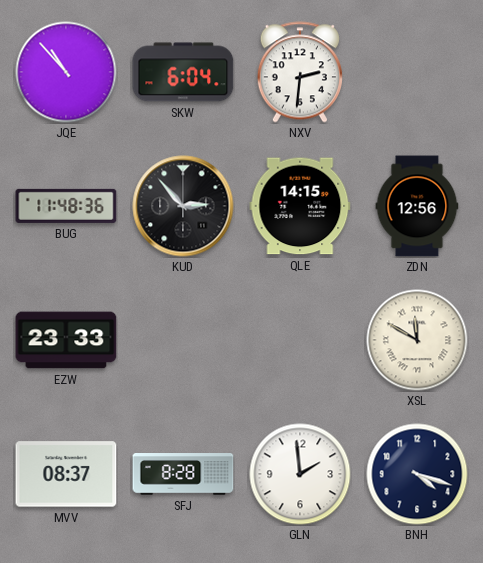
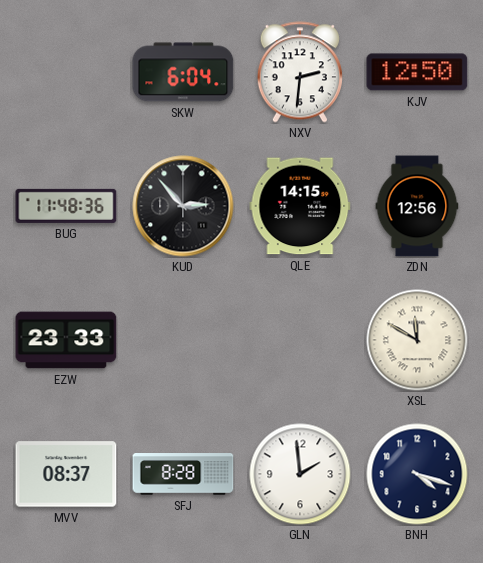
JQE: 10:53 -> none
KJV: none -> 12:50
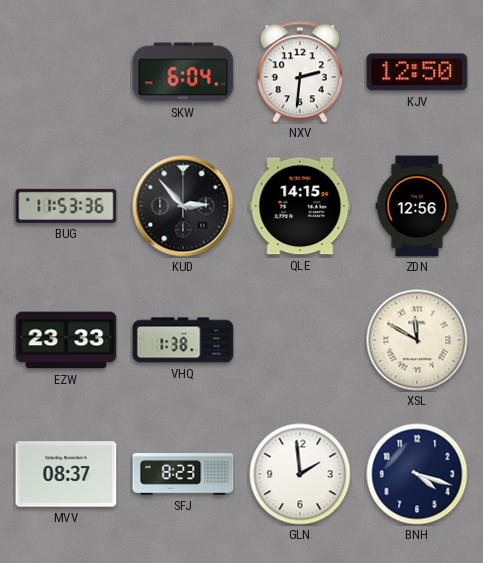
BUG: 11:48 -> 11:53
VHQ: none -> 1:38
SFJ: 8:28 -> 8:23
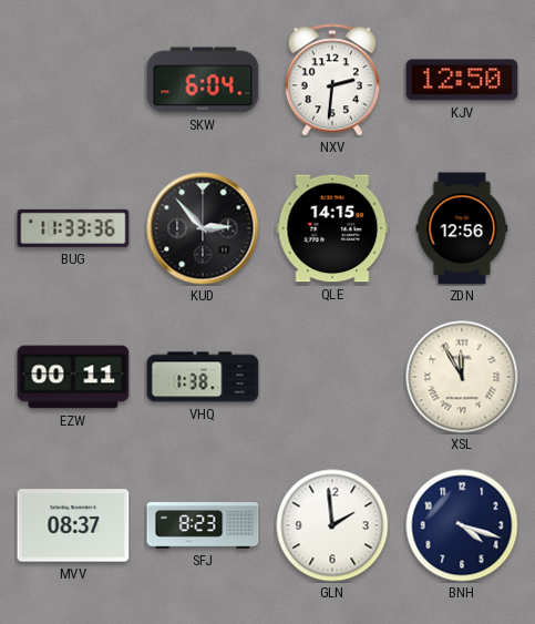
BUG: 11:53 -> 11:33
EZW: 23:33 -> 00:11
XSL: 11:50 -> 11:55
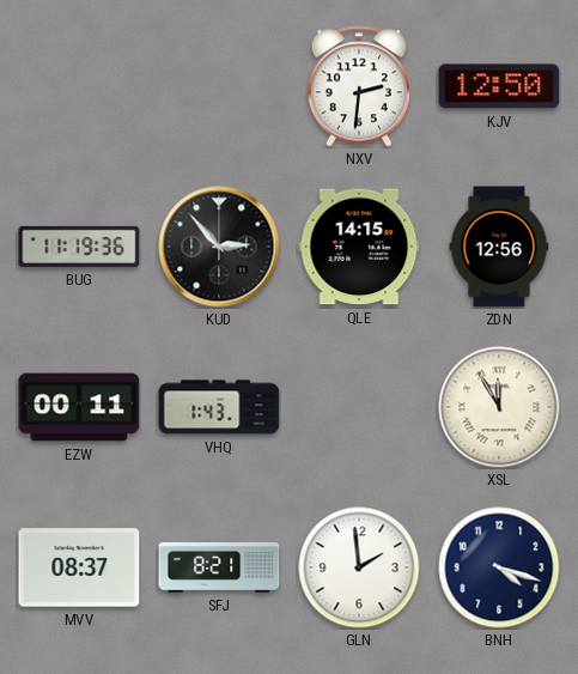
SKW: 6:04 -> none
BUG: 11:33 -> 11:19
VHQ: 1:38 -> 1:43
SFJ: 8:23 -> 8:21
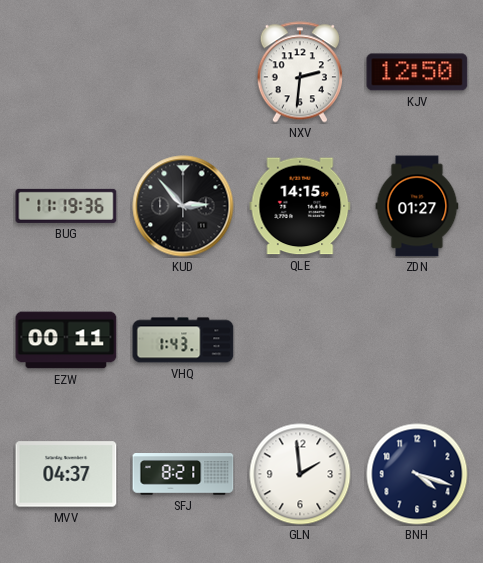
ZDN: 12:56 -> 01:27
XSL: 11:55 -> none
MVV: 08:37 -> 04:37
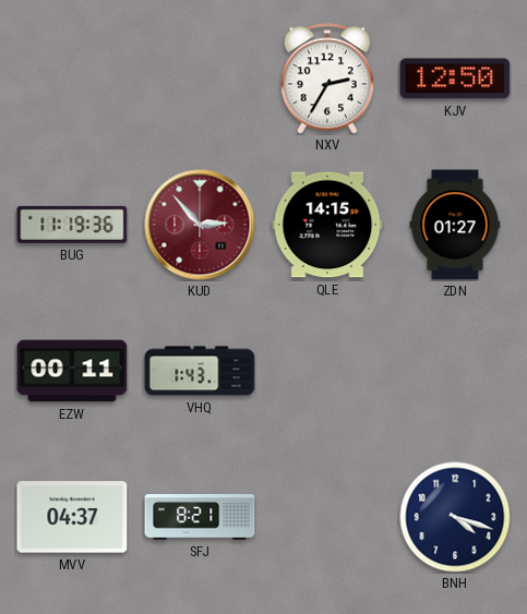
NXV: 2:31 -> 2:35
KUD dial: black -> burgundy
GLN: 1:59 -> none
